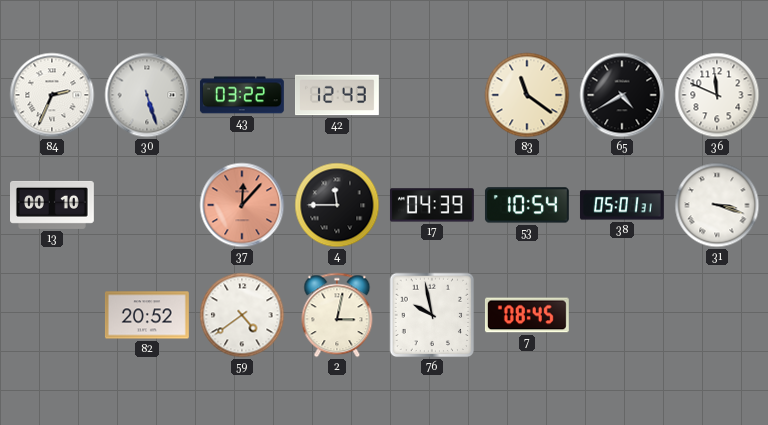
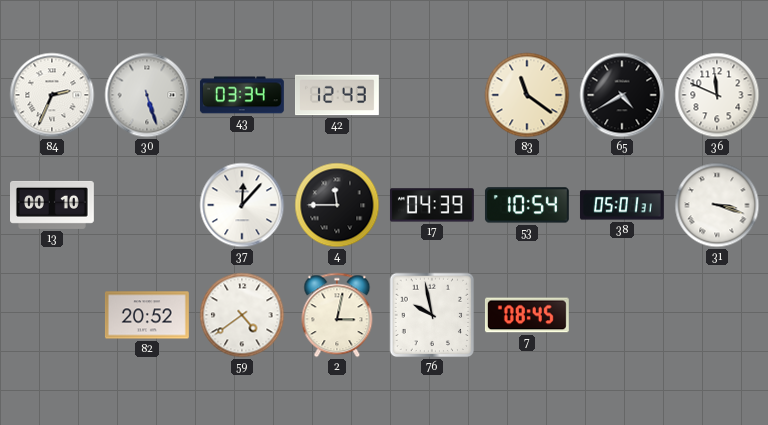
43: 03:22 -> 03:34
37 dial: salmon -> white
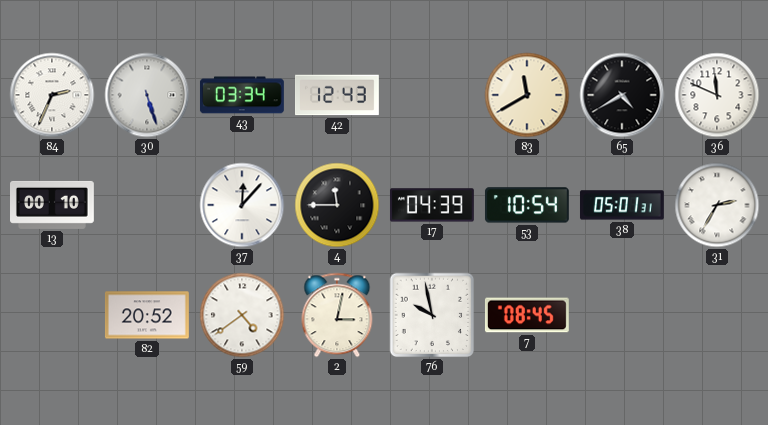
83: 11:21 -> 11:40
31: 3:18 -> 2:35
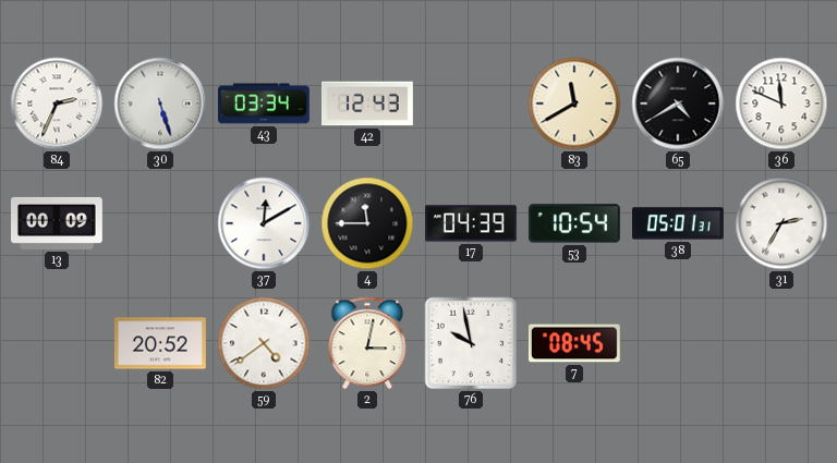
13: 00:10 -> 00:09
37: 12:07 -> 12:10
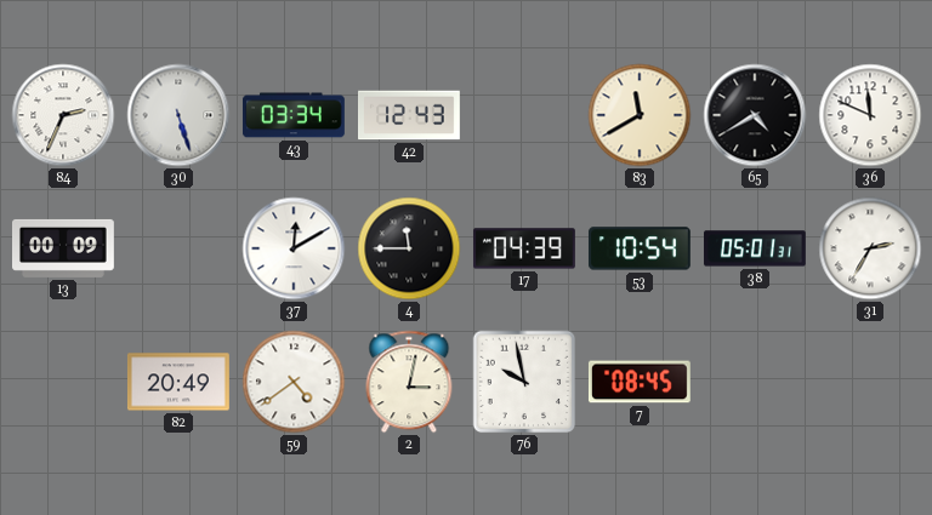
82: 20:52 -> 20:49
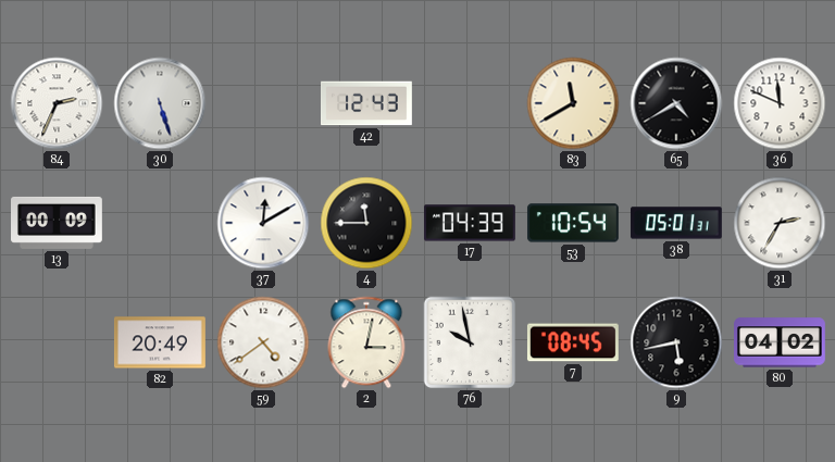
43: 03:34 -> none
9: none -> 5:43
80: none -> 04:02
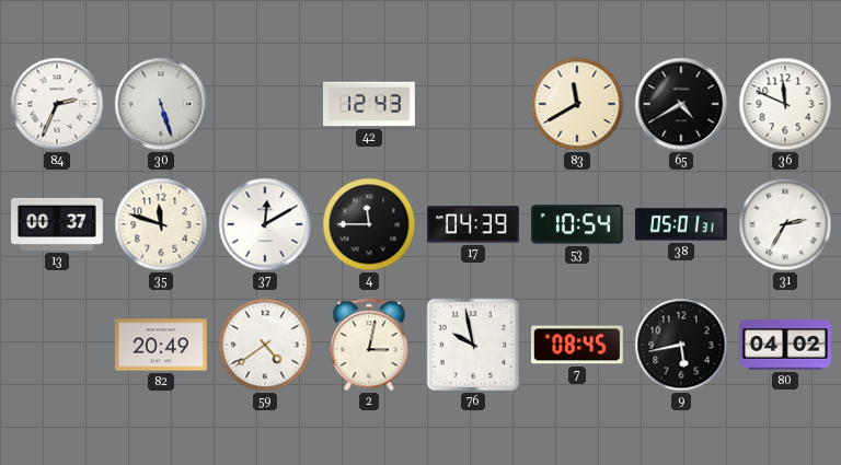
13: 00:09 -> 00:37
35: none -> 11:48
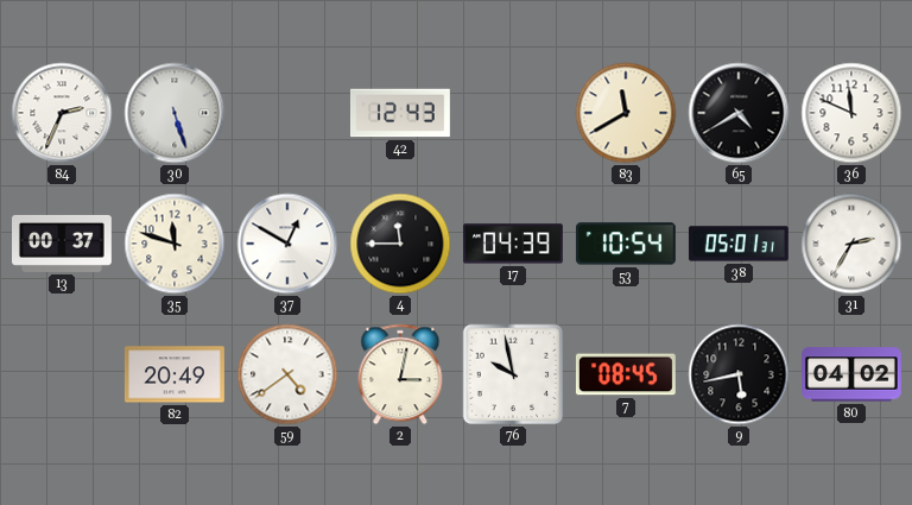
37: 12:10 -> 12:50
